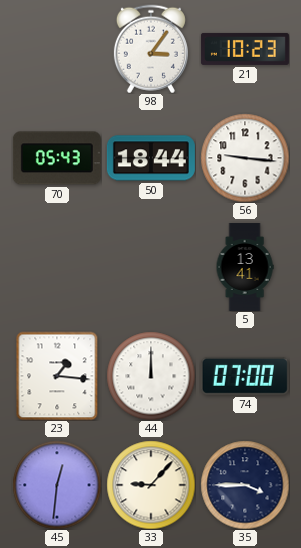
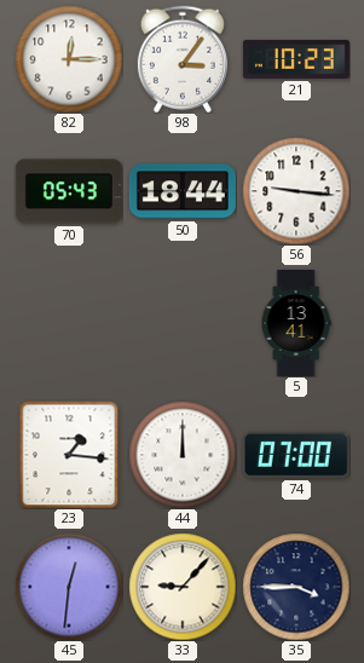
82: none -> 12:15
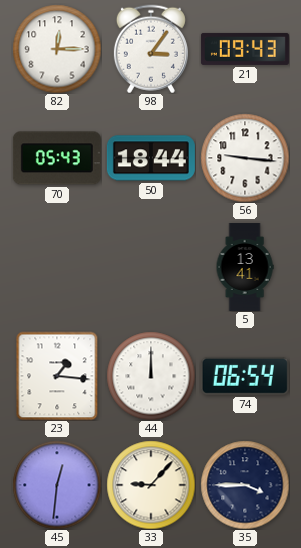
21: 10:23 -> 09:43
74: 07:00 -> 06:54
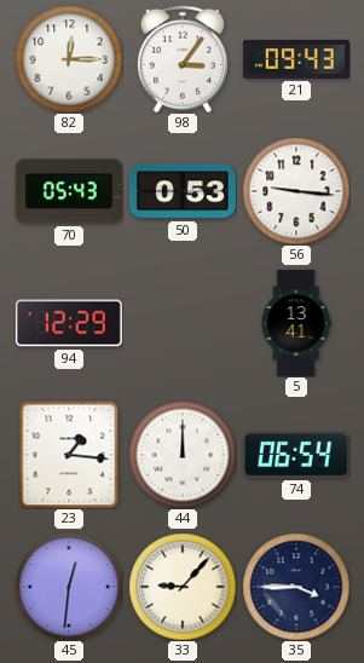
50: 18:44 -> 0:53
94: none -> 12:29
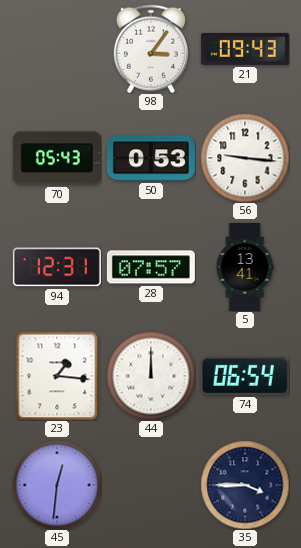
82: 12:15 -> none
94: 12:29 -> 12:31
28: none -> 07:57
33: 9:07 -> none
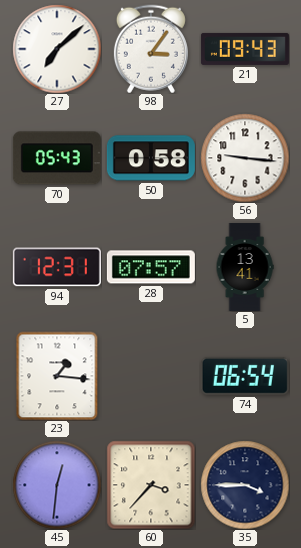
27: none -> 7:08
50: 0:53 -> 0:58
44: 12:00 -> none
60: none -> 3:37
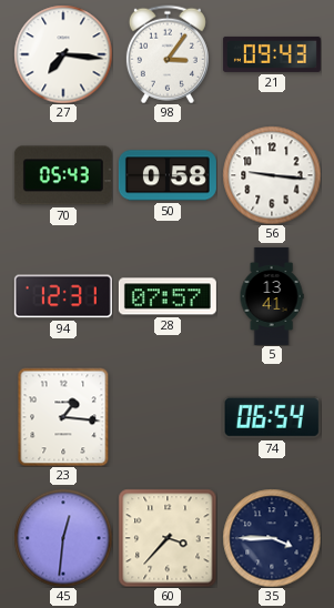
27: 7:08 -> 7:16
